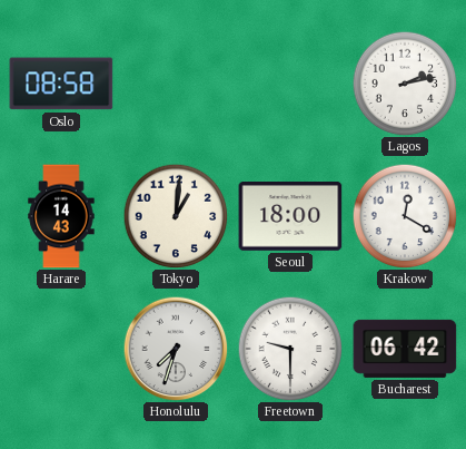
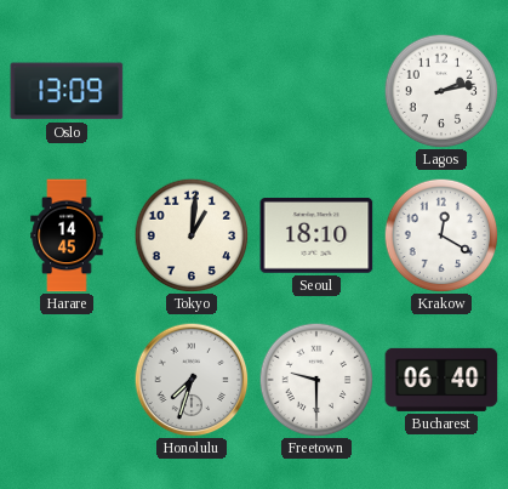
Oslo: 08:58 -> 13:09
Harare: 14:43 -> 14:45
Seoul: 18:00 -> 18:10
Bucharest: 06:42 -> 06:40
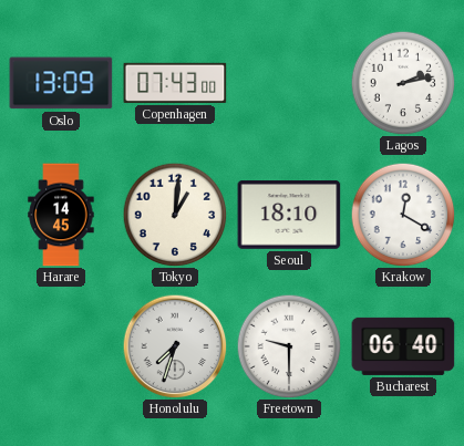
Copenhagen: none -> 07:43
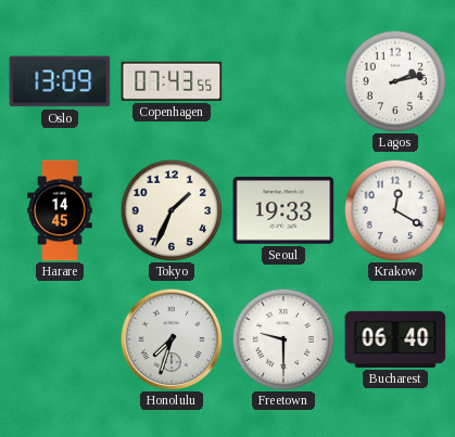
Copenhagen: 07:43:00 -> 07:43:55
Tokyo: 1:01 -> 1:34
Seoul: 18:10 -> 19:33
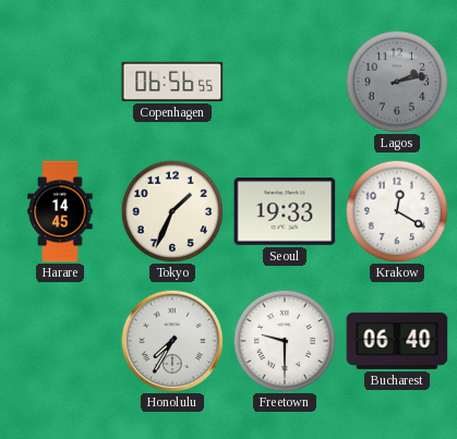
Oslo: 13:09 -> none
Copenhagen: 07:43 -> 06:56
Lagos dial: white -> grey
Honolulu: 7:33 -> 7:35
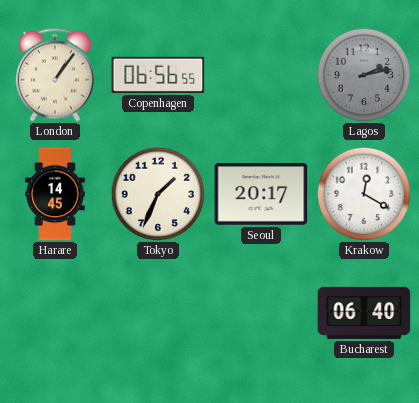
London: none -> 1:06
Seoul: 19:33 -> 20:17
Honolulu: 7:35 -> none
Freetown: 9:30 -> none
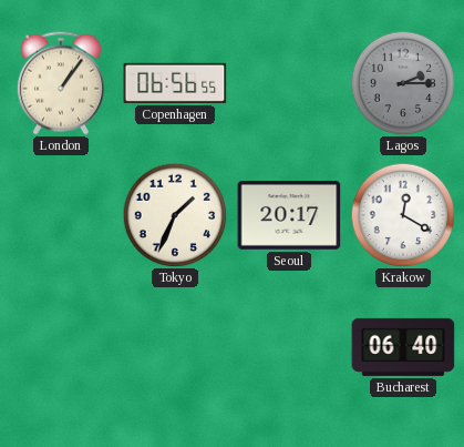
Lagos: 2:13 -> 2:15
Harare: 14:45 -> none
